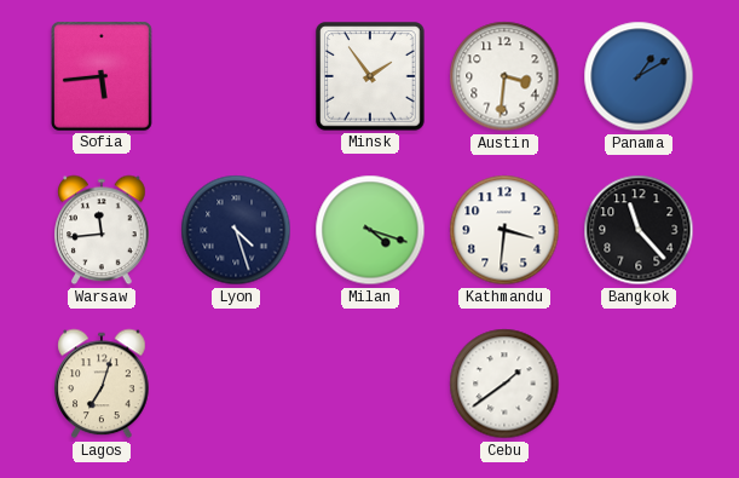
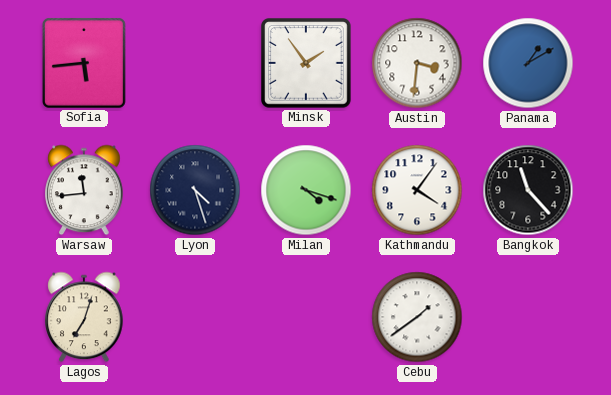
Kathmandu: 3:31 -> 4:06
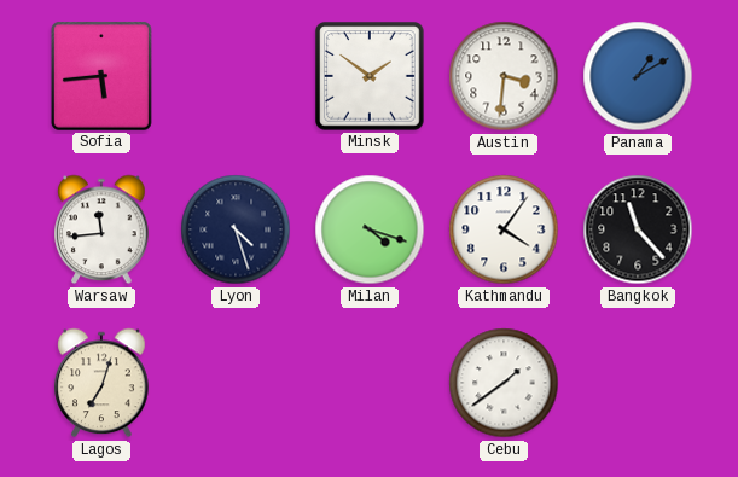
Minsk: 1:54 -> 1:51
